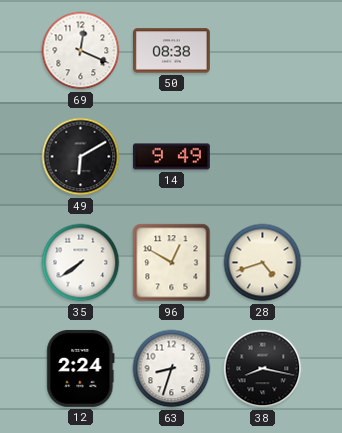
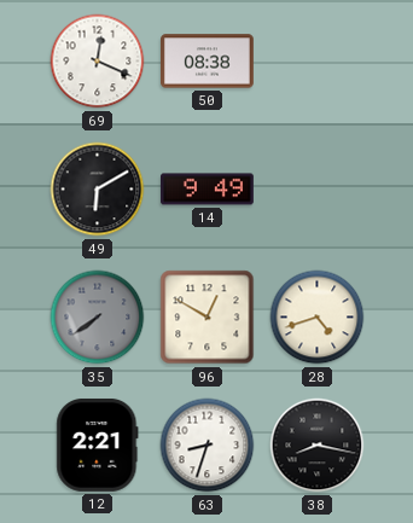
35 dial: white -> grey
12: 2:24 -> 2:21
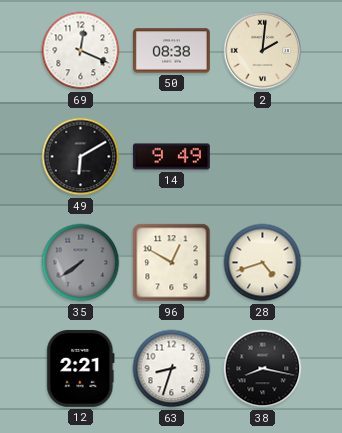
2: none -> 2:01
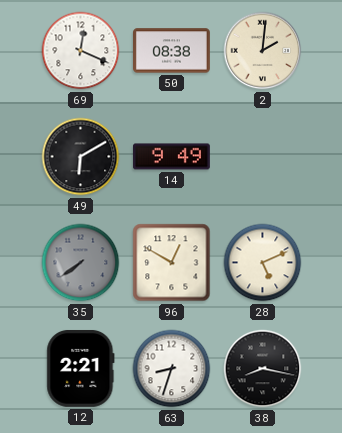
28: 4:42 -> 5:11
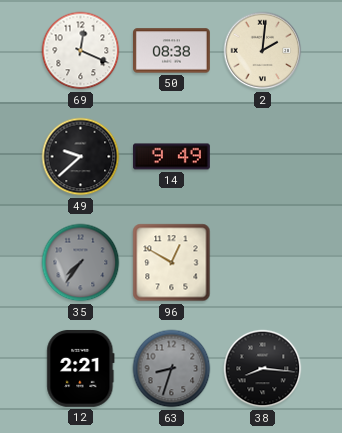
49: 6:10 -> 9:38
35: 7:39 -> 7:36
28: 5:11 -> none
63 dial: white -> grey
38: 8:17 -> 8:16
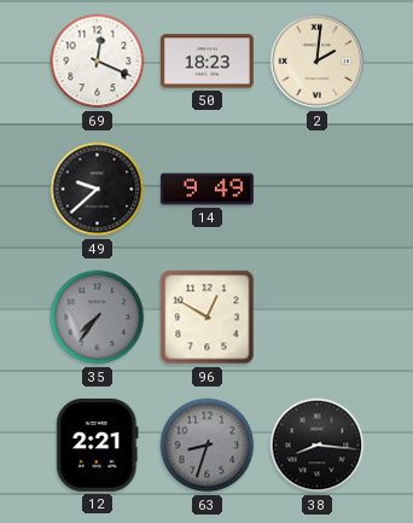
50: 08:38 -> 18:23
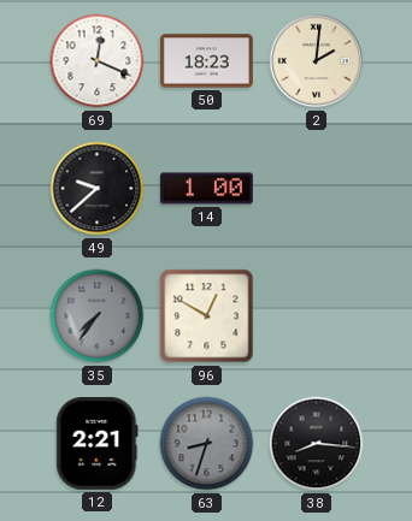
14: 9:49 -> 1:00
